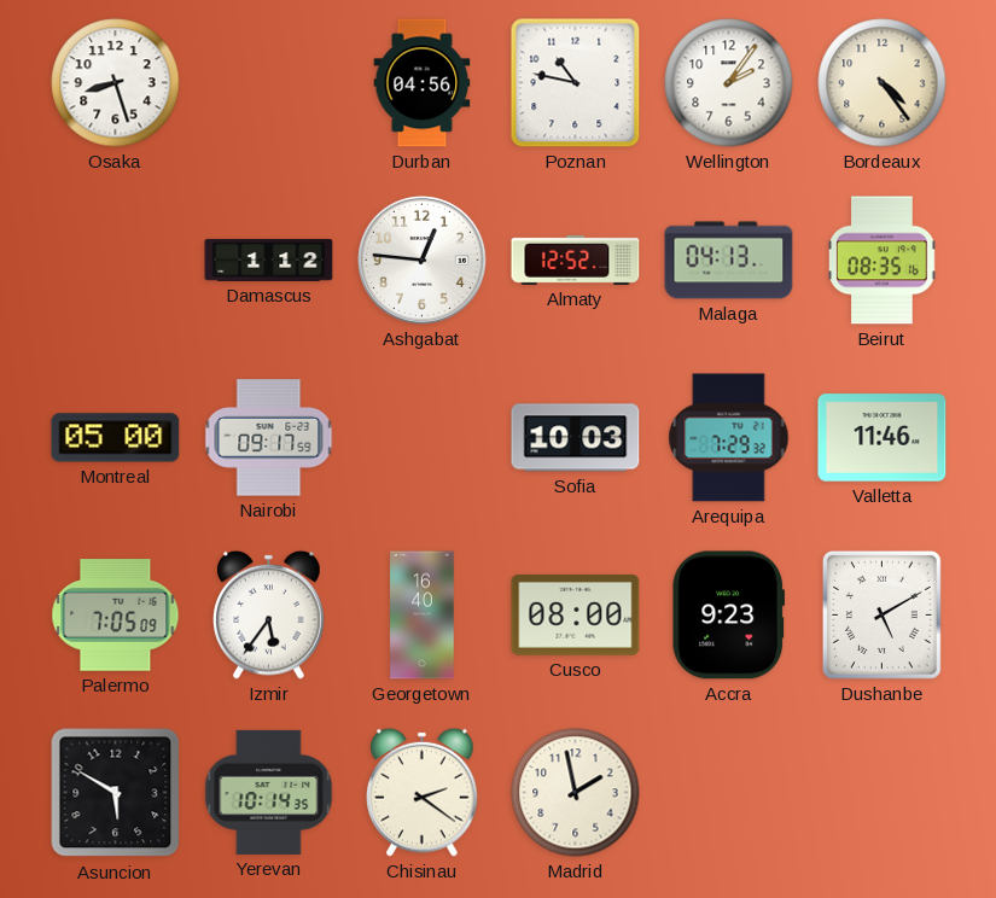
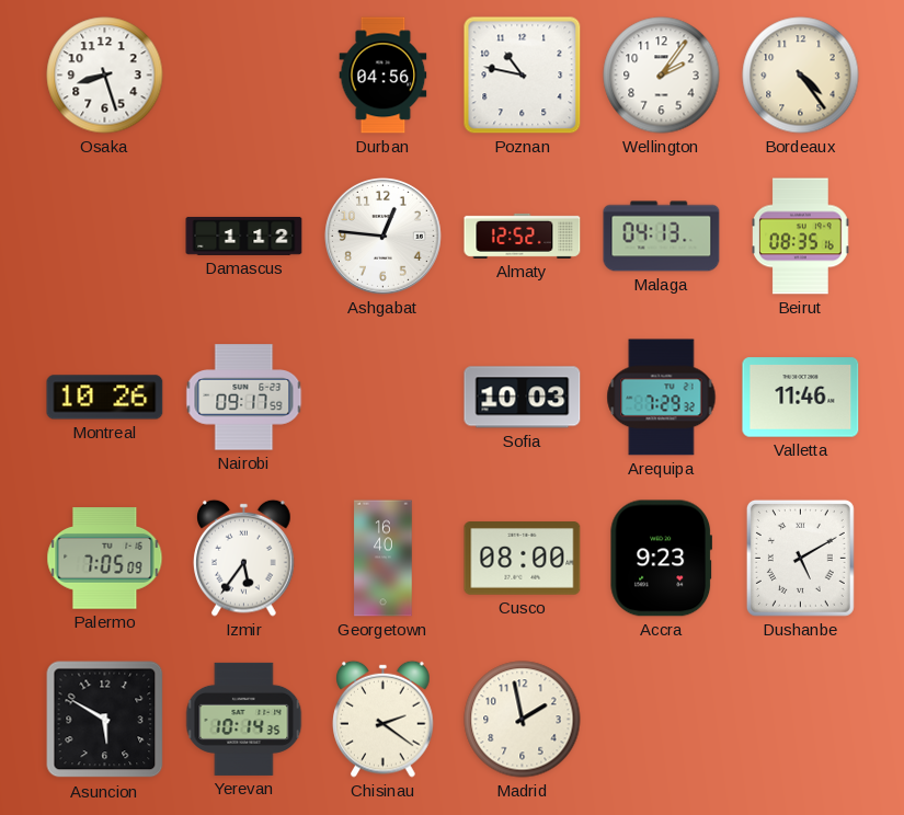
Montreal: 05:00 -> 10:26
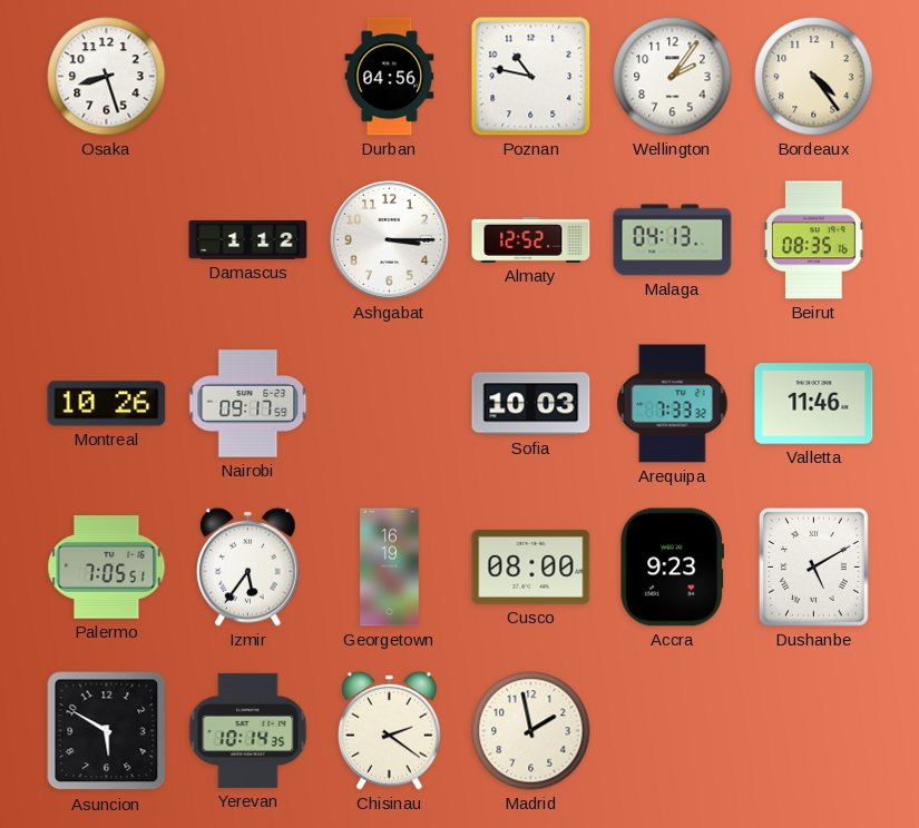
Ashgabat: 12:46 -> 3:15
Arequipa: 7:29 -> 7:33
Palermo: 7:05:09 -> 7:05:51
Georgetown: 16:40 -> 16:19
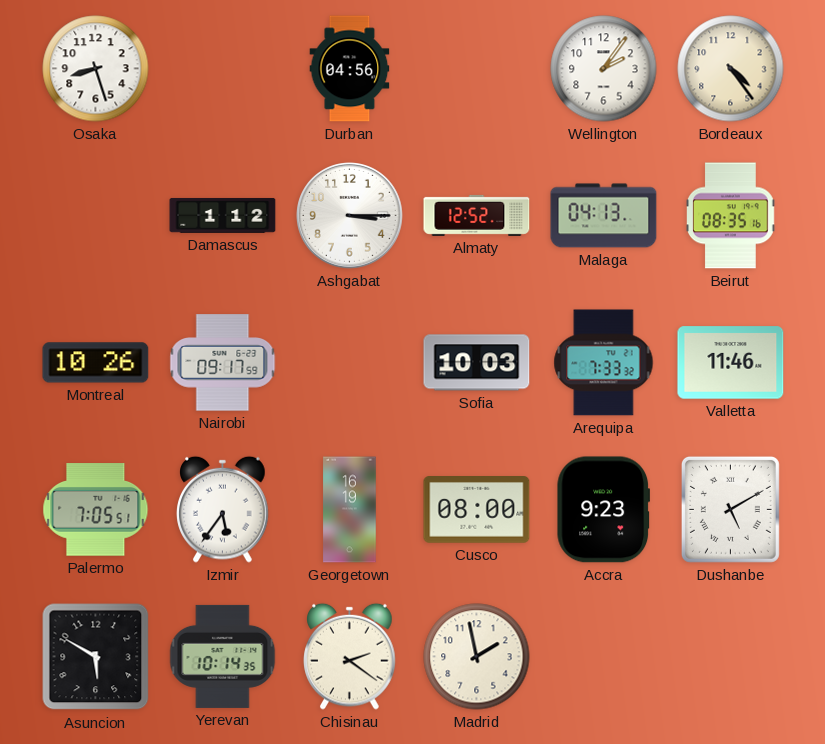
Poznan: 10:47 -> none
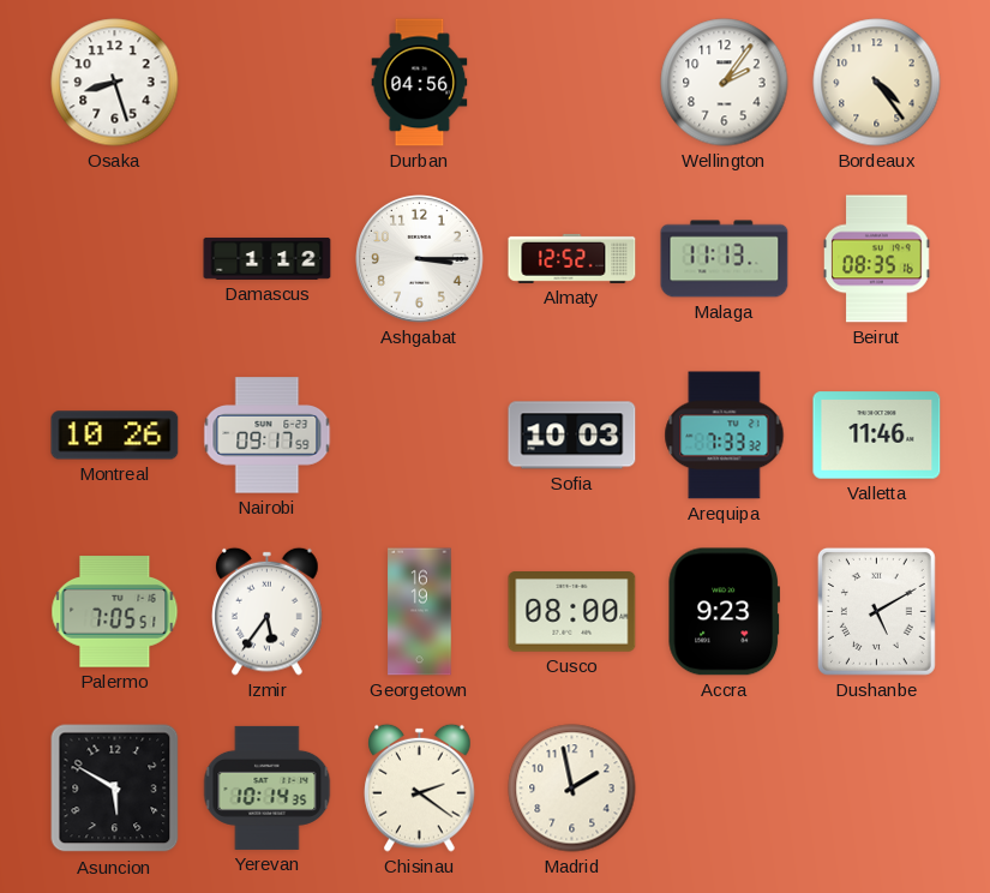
Malaga: 04:13 -> 11:13
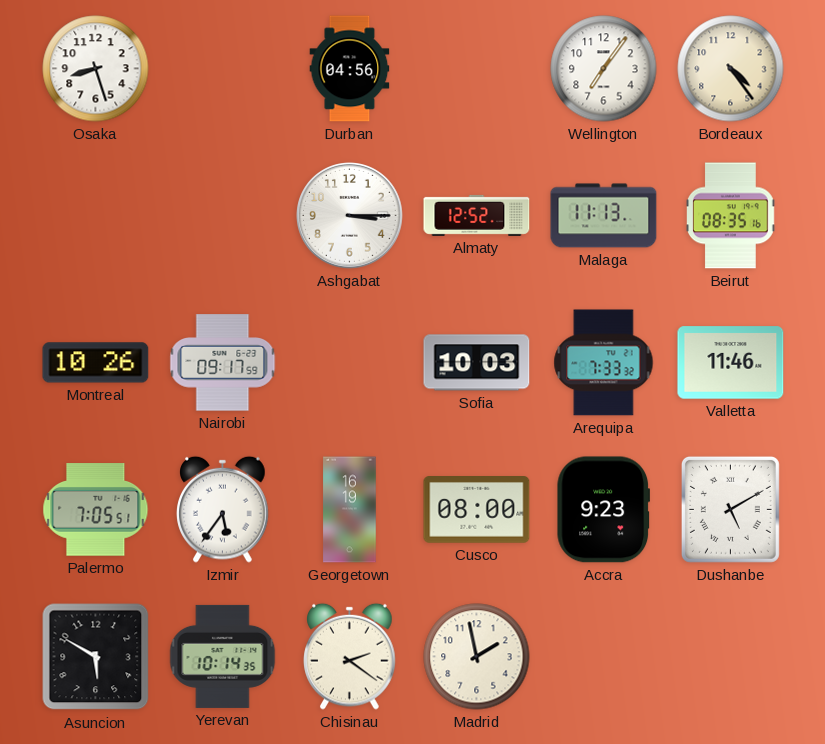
Wellington: 2:06 -> 7:06
Damascus: 1:12 -> none
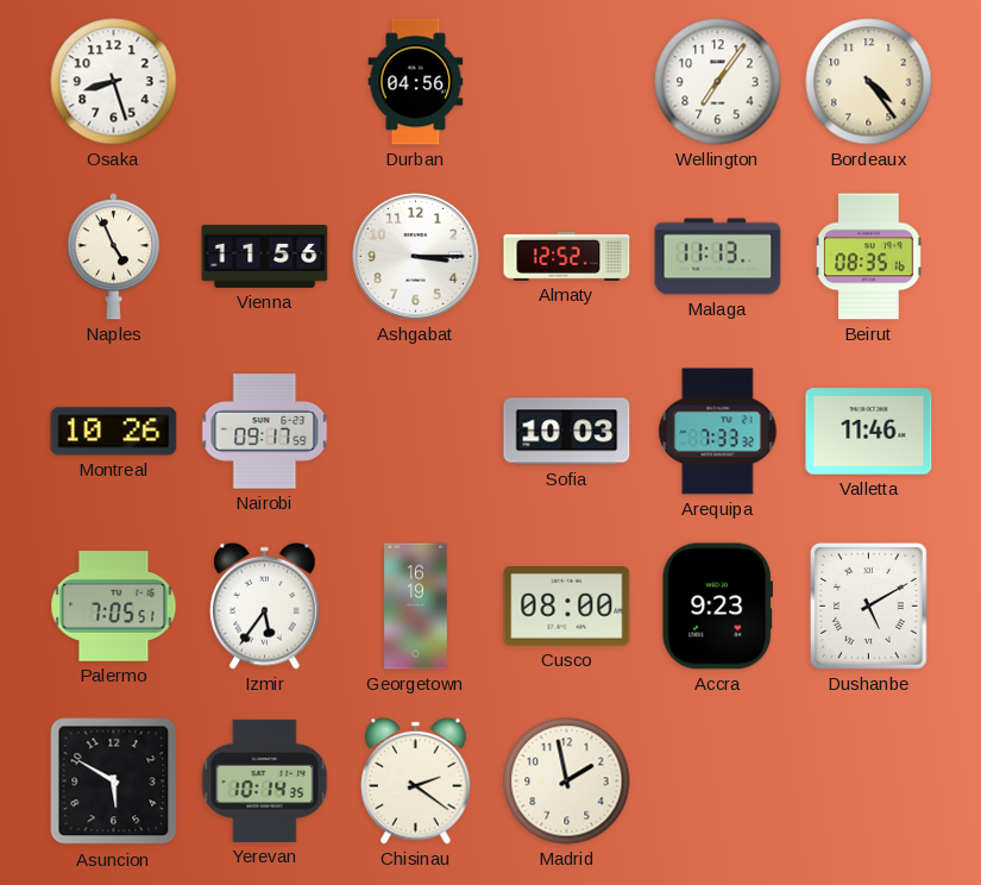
Naples: none -> 4:56
Vienna: none -> 11:56
